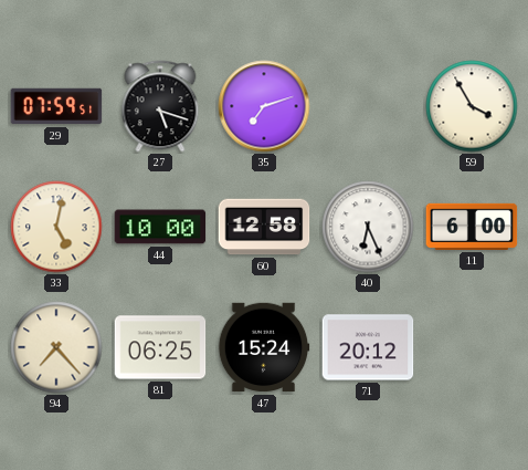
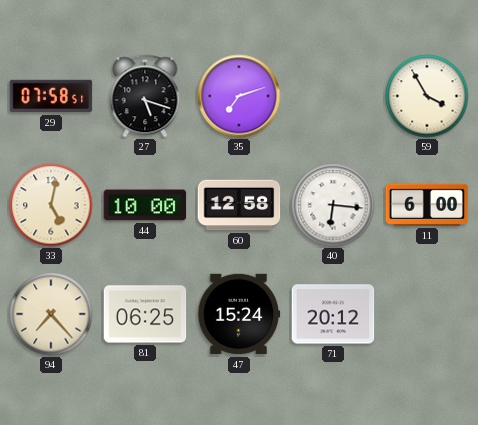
29: 07:59 -> 07:58
40: 6:26 -> 6:16
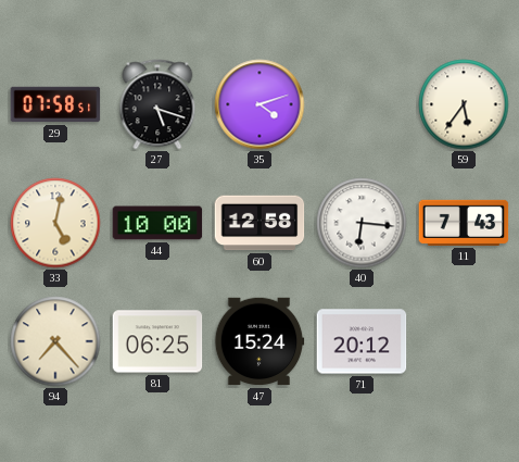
35: 7:12 -> 4:12
59: 3:55 -> 5:36
11: 6:00 -> 7:43
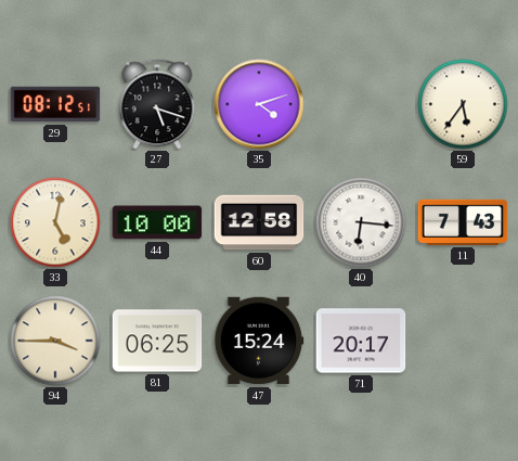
29: 07:58 -> 08:12
94: 7:23 -> 3:45
71: 20:12 -> 20:17
